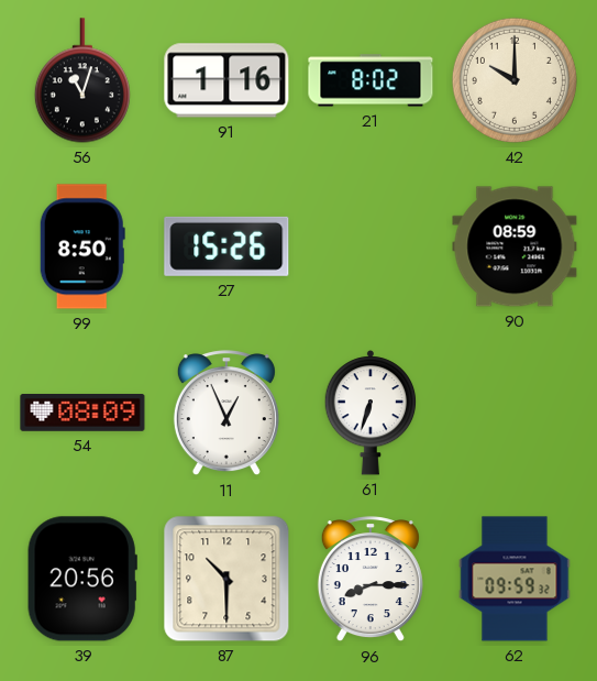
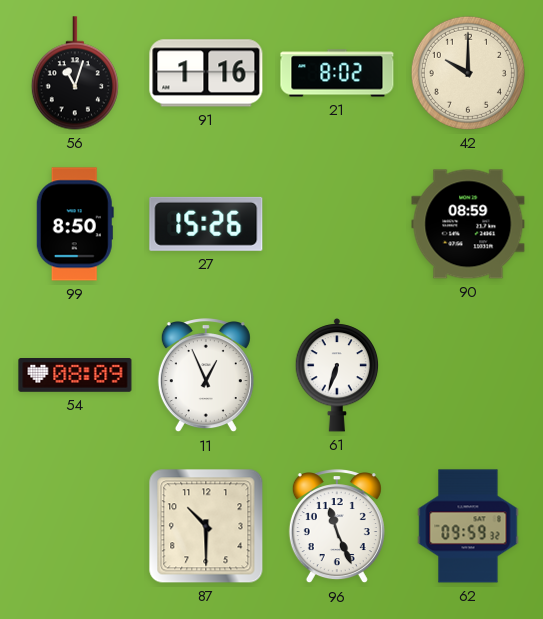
39: 20:56 -> none
96: 8:15 -> 11:26
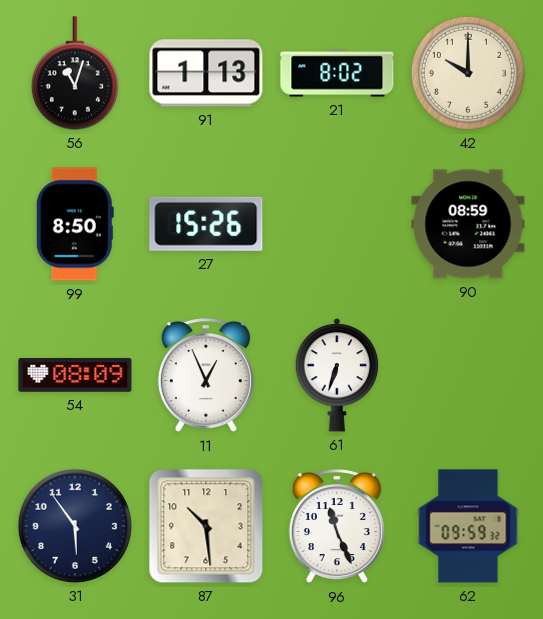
91: 1:16 -> 1:13
31: none -> 5:54
87: 10:30 -> 10:29
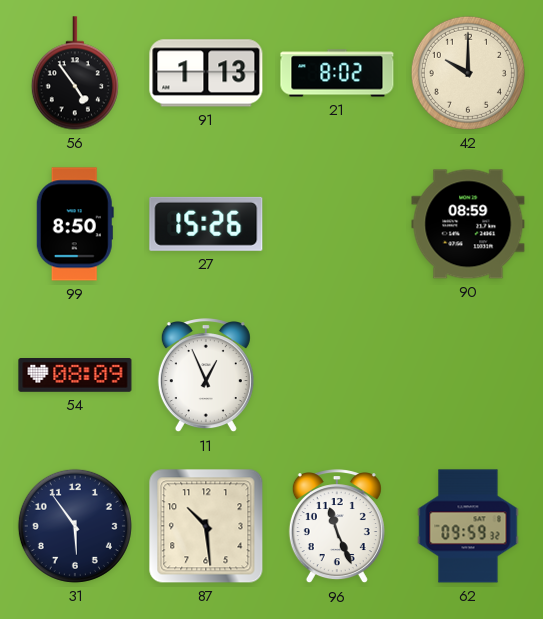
56: 11:03 -> 4:54
61: 6:33 -> none
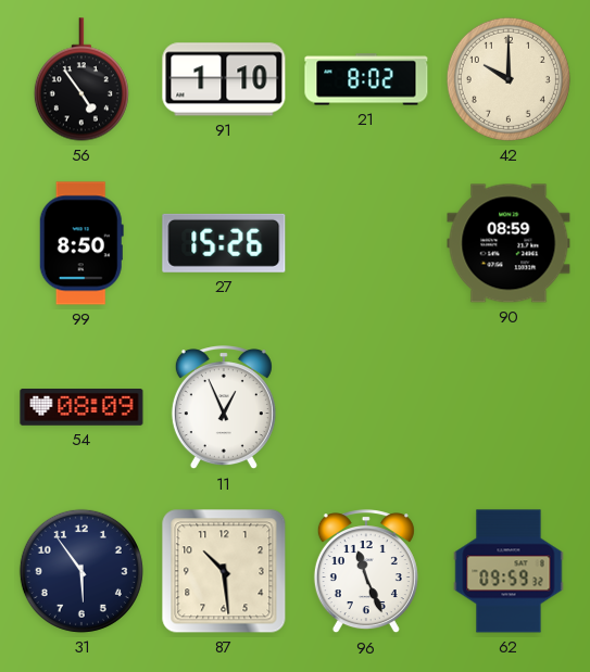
91: 1:13 -> 1:10
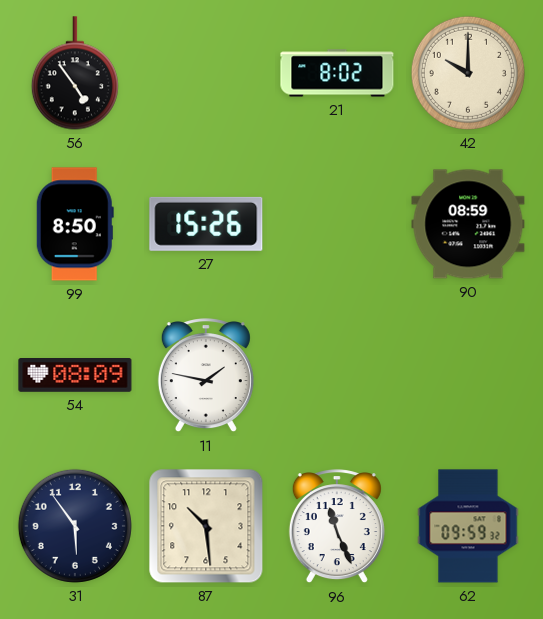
91: 1:10 -> none
11: 12:56 -> 1:47
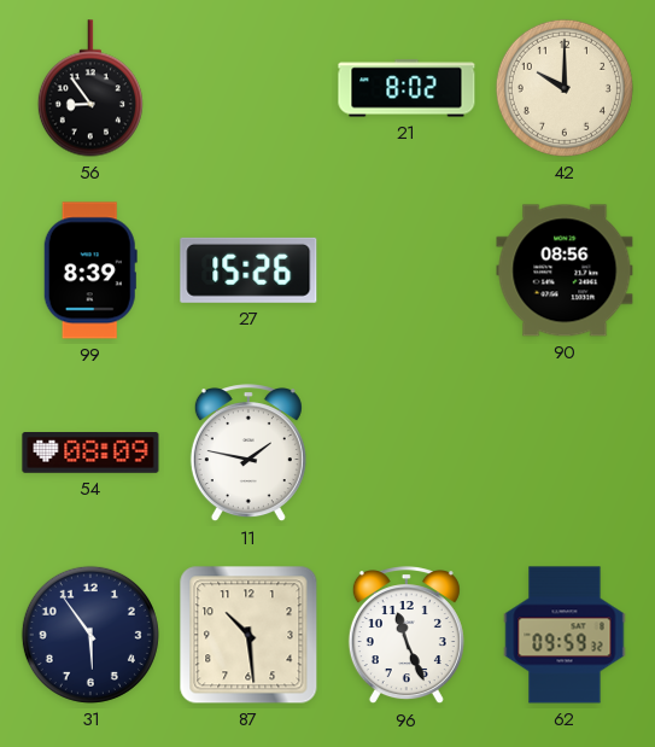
56: 4:54 -> 8:54
99: 8:50 -> 8:39
90: 08:59 -> 08:56
